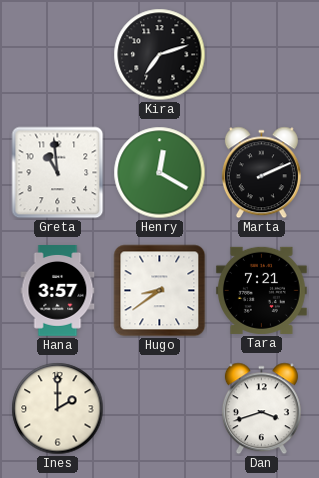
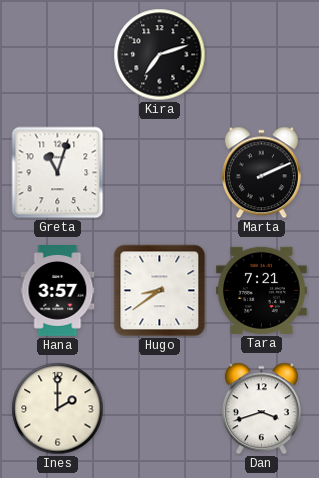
Greta: 10:59 -> 11:03
Henry: 12:20 -> none
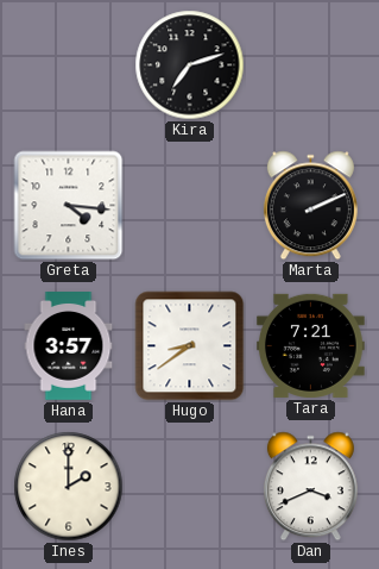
Greta: 11:03 -> 4:16
Dan: 3:42 -> 3:41
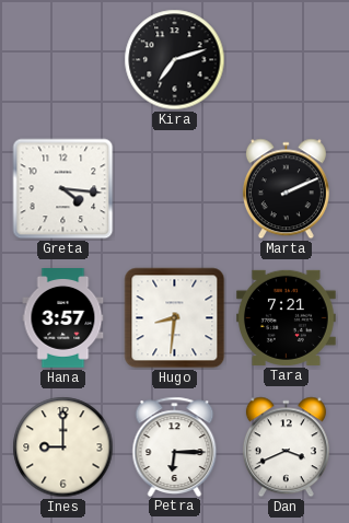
Hugo: 8:39 -> 8:31
Ines: 2:00 -> 9:00
Petra: none -> 6:15
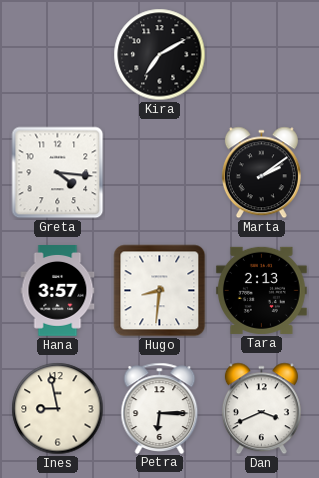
Kira: 7:12 -> 7:10
Marta: 2:11 -> 2:09
Tara: 7:21 -> 2:13
Ines: 9:00 -> 8:58
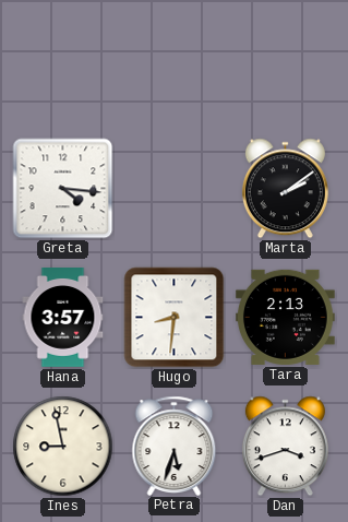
Kira: 7:10 -> none
Petra: 6:15 -> 5:33
Dan: 3:41 -> 3:42
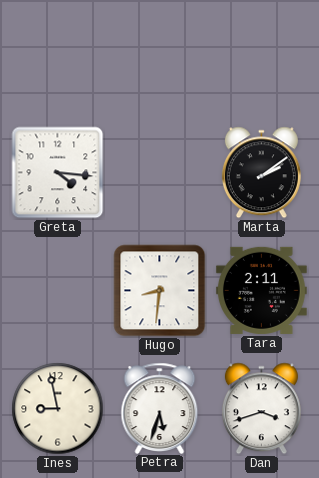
Hana: 3:57 -> none
Tara: 2:13 -> 2:11
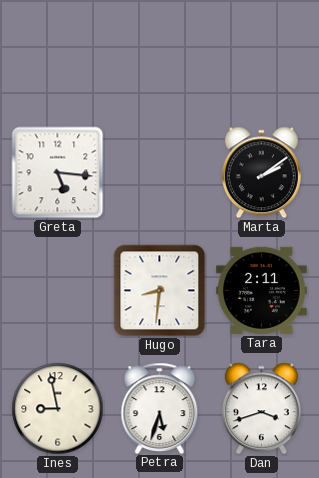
Greta: 4:16 -> 5:16
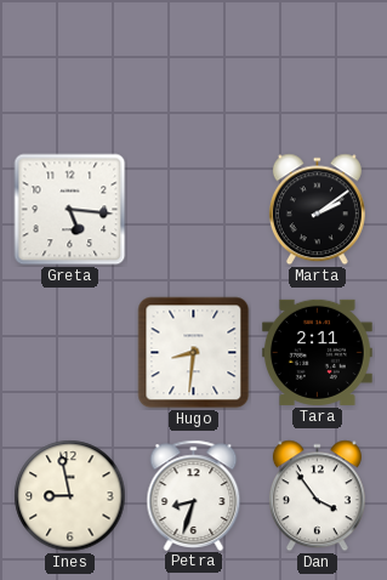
Petra: 5:33 -> 8:33
Dan: 3:42 -> 3:54
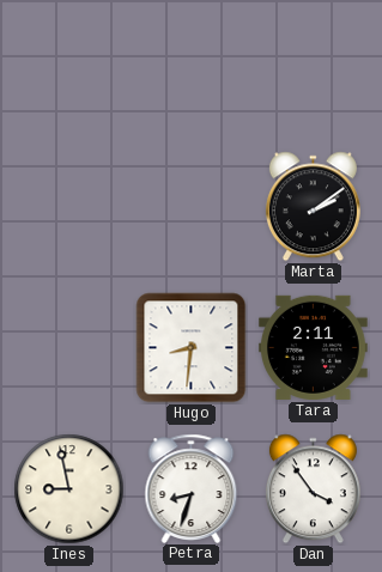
Greta: 5:16 -> none
